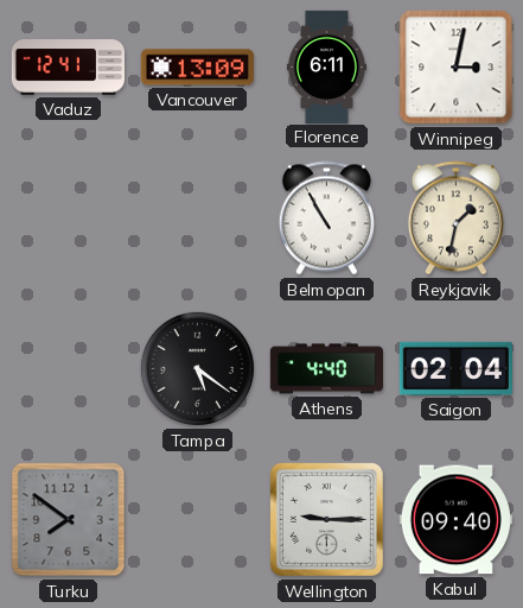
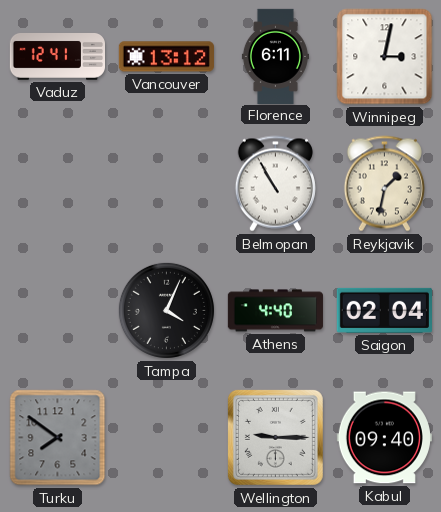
Vancouver: 13:09 -> 13:12
Tampa: 5:21 -> 4:04
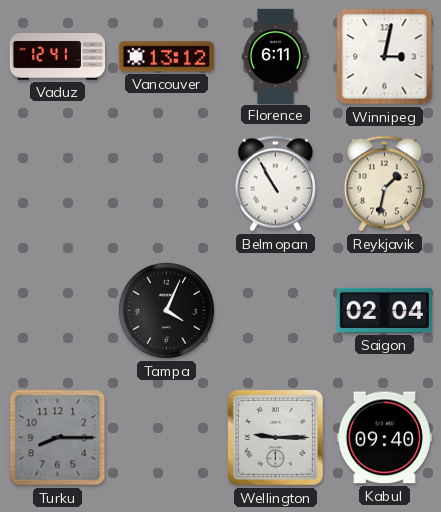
Athens: 4:40 -> none
Turku: 7:51 -> 8:15
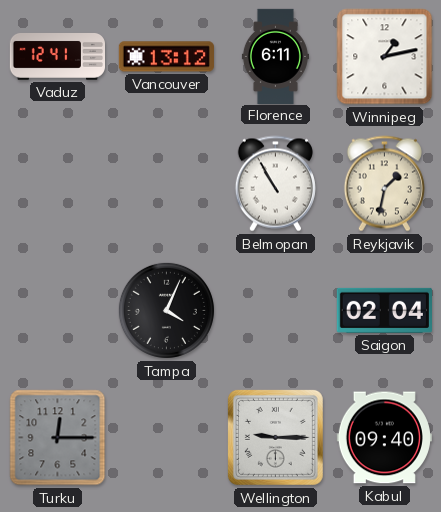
Winnipeg: 3:02 -> 1:13
Turku: 8:15 -> 12:15
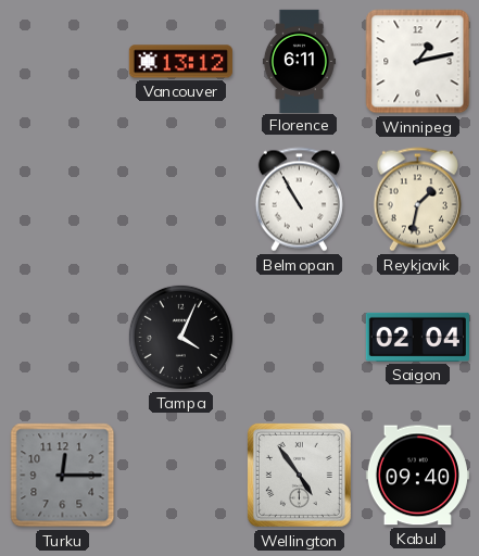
Vaduz: 12:41 -> none
Wellington: 9:15 -> 4:54
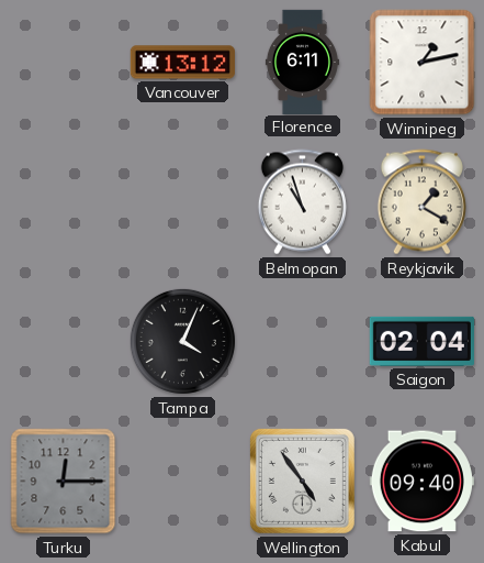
Belmopan: 10:55 -> 10:57
Reykjavik: 1:32 -> 1:20
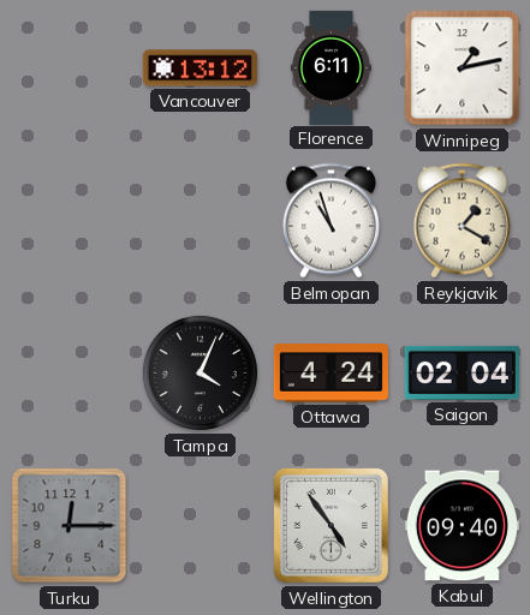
Ottawa: none -> 4:24
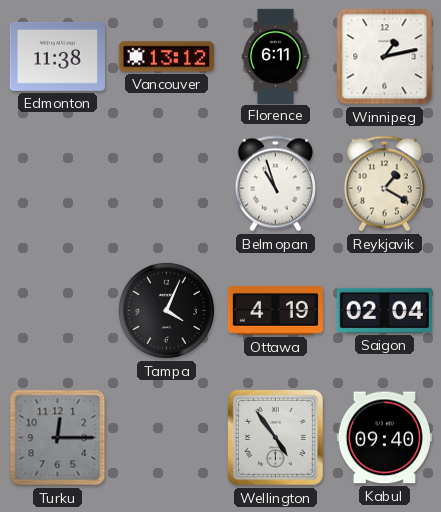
Edmonton: none -> 11:38
Ottawa: 4:24 -> 4:19
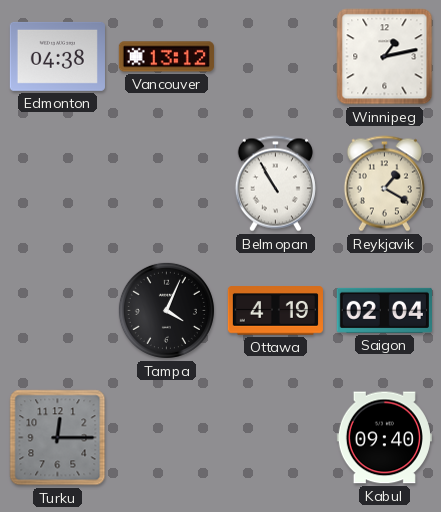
Edmonton: 11:38 -> 04:38
Florence: 6:11 -> none
Belmopan: 10:57 -> 10:55
Wellington: 4:54 -> none
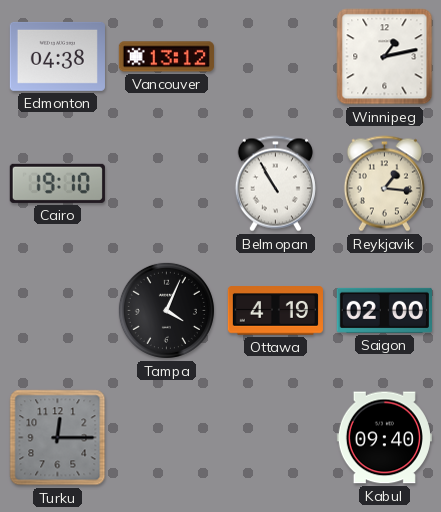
Cairo: none -> 19:10
Reykjavik: 1:20 -> 1:16
Saigon: 02:04 -> 02:00
